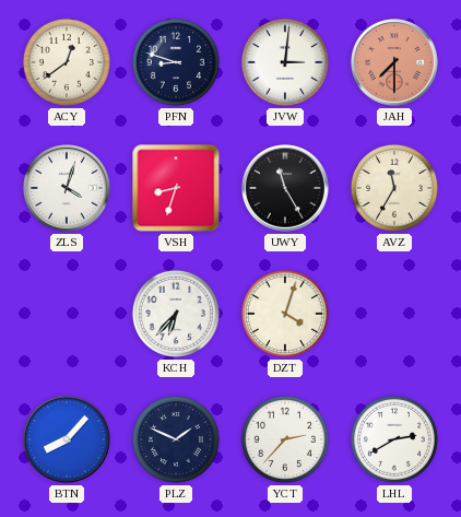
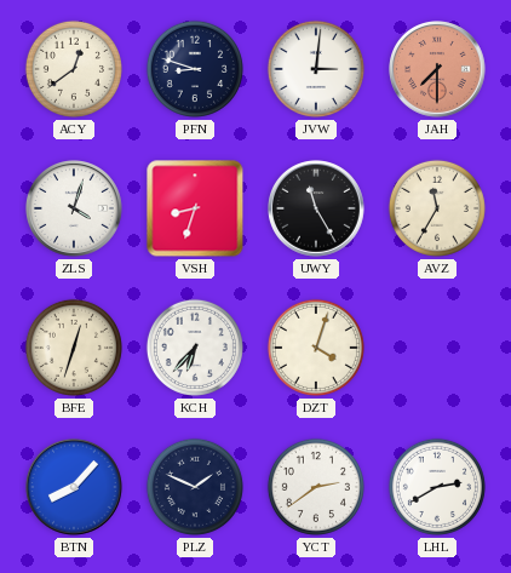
BFE: none -> 12:33
YCT: 2:37 -> 2:39
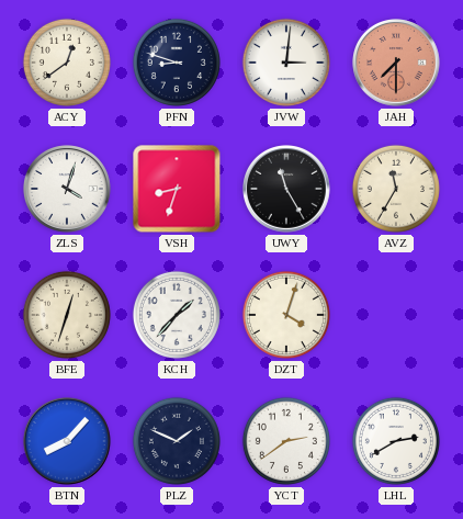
KCH: 6:37 -> 1:37
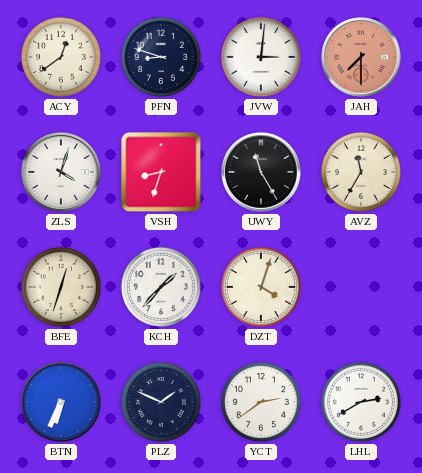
BTN: 8:07 -> 6:34
